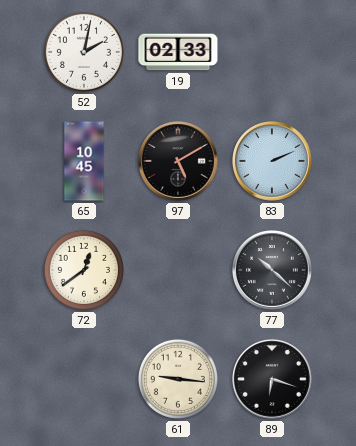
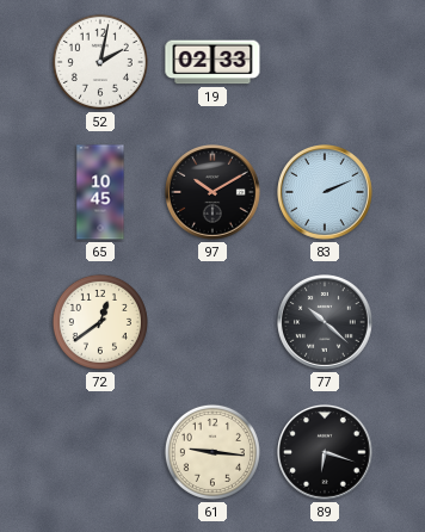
97: 5:10 -> 10:10
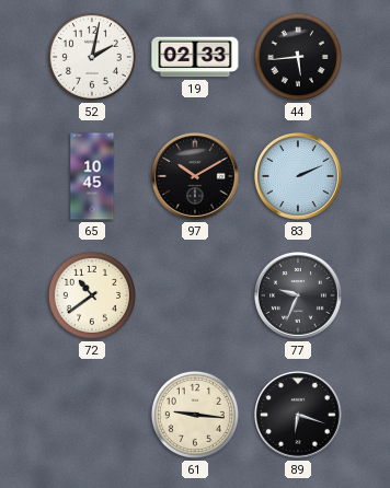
44: none -> 5:44
72: 12:39 -> 10:39
77: 10:22 -> 9:34
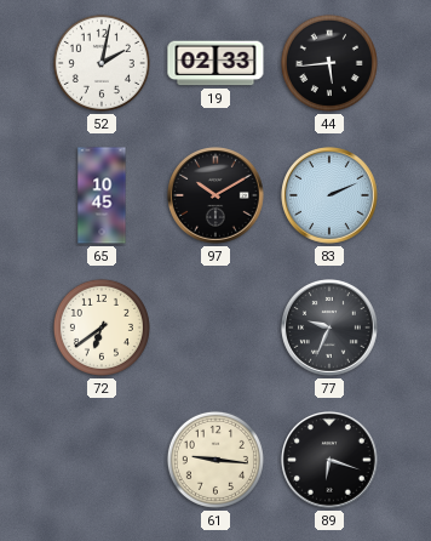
72: 10:39 -> 6:39
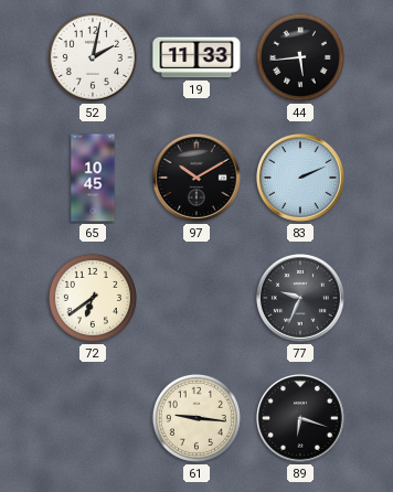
19: 02:33 -> 11:33
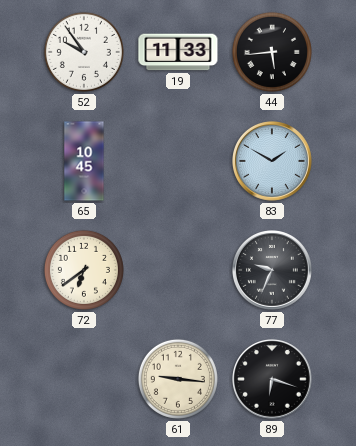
52: 2:02 -> 9:54
97: 10:10 -> none
83: 2:11 -> 1:50
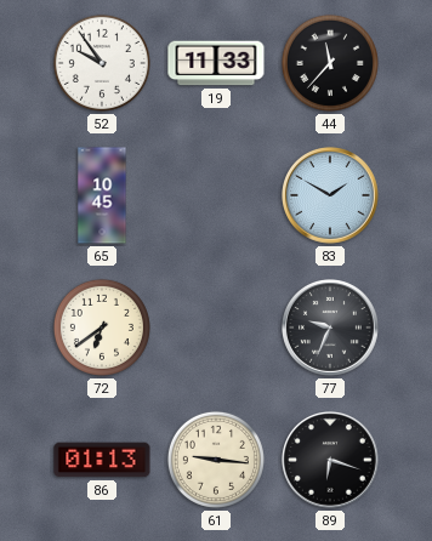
44: 5:44 -> 11:37
86: none -> 01:13
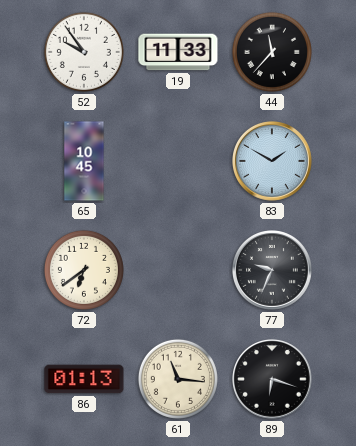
61: 9:16 -> 11:16
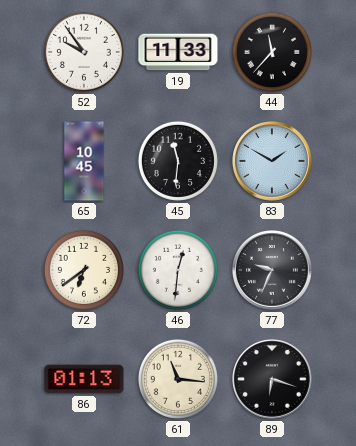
45: none -> 11:31
46: none -> 12:31
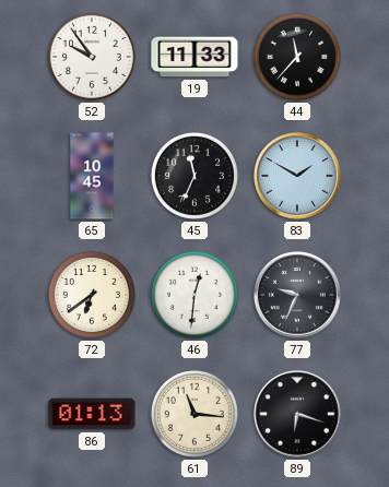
45: 11:31 -> 11:34
